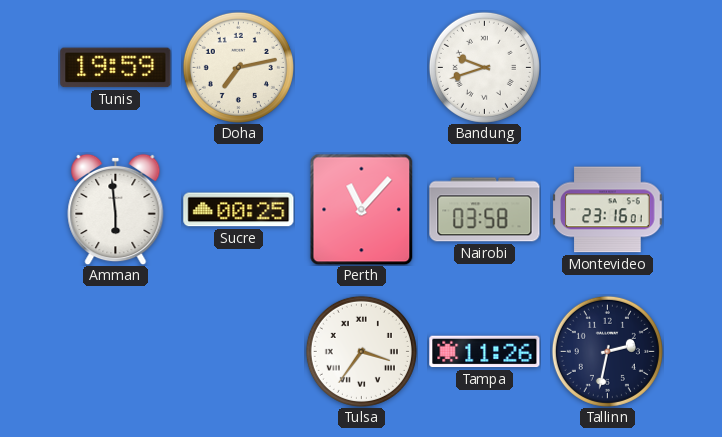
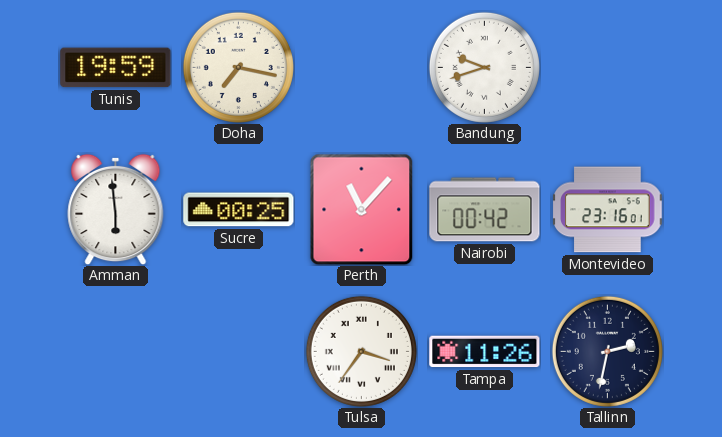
Doha: 7:13 -> 7:17
Nairobi: 03:58 -> 00:42
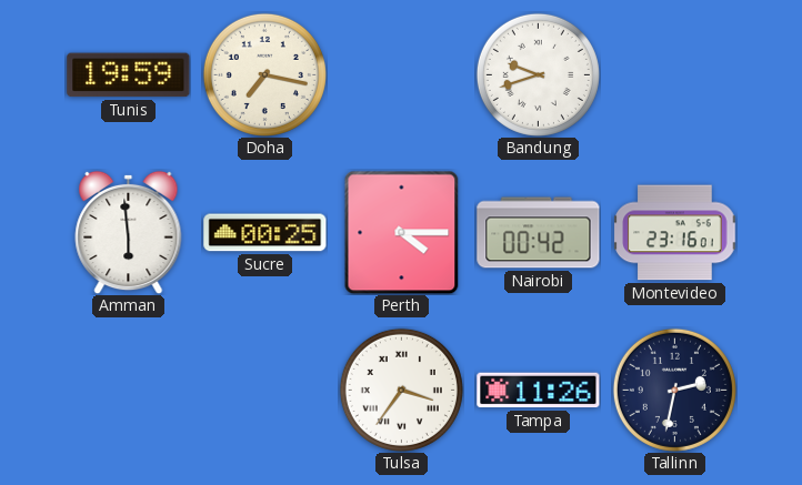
Perth: 11:07 -> 4:15
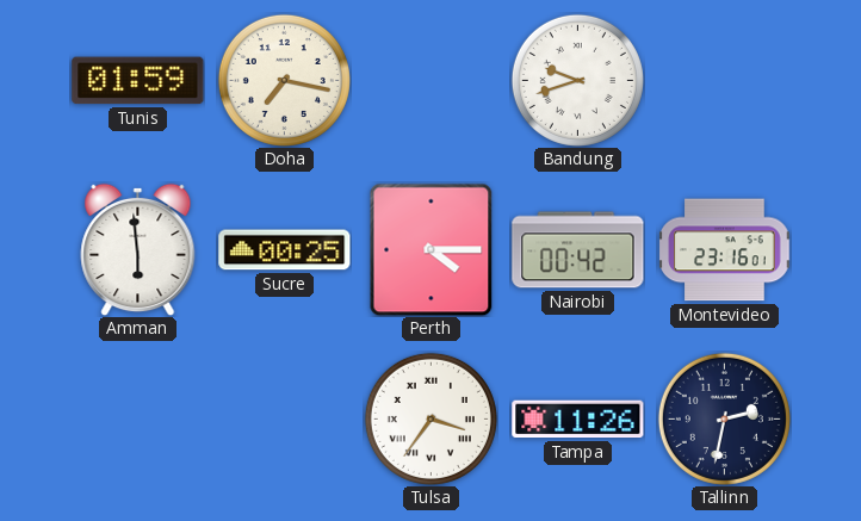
Tunis: 19:59 -> 01:59
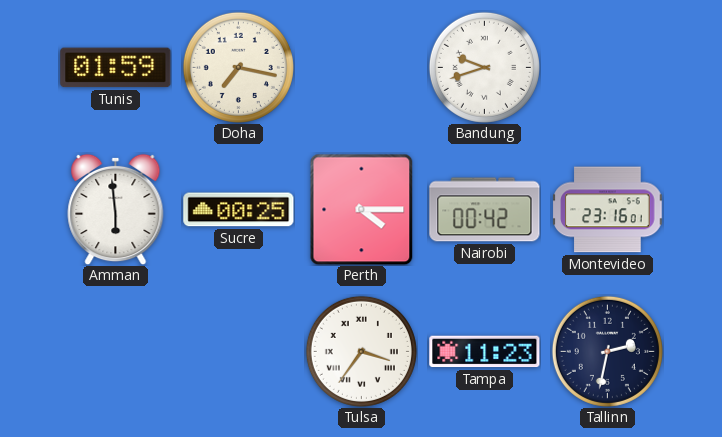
Tampa: 11:26 -> 11:23
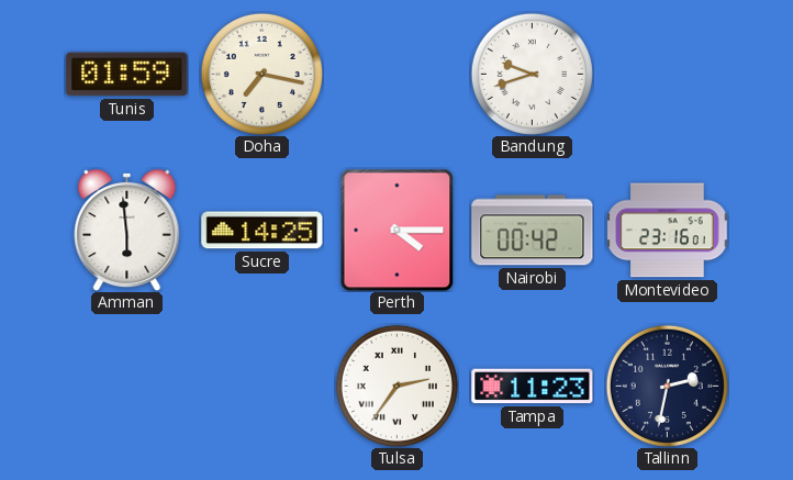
Sucre: 00:25 -> 14:25
Tulsa: 3:36 -> 2:36
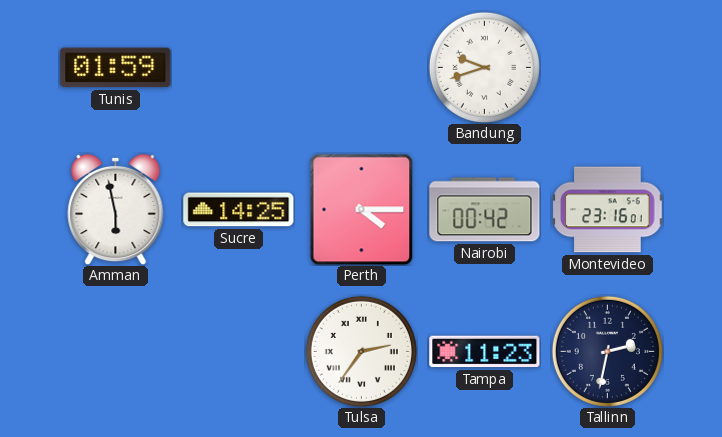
Doha: 7:17 -> none
Amman: 5:59 -> 5:58
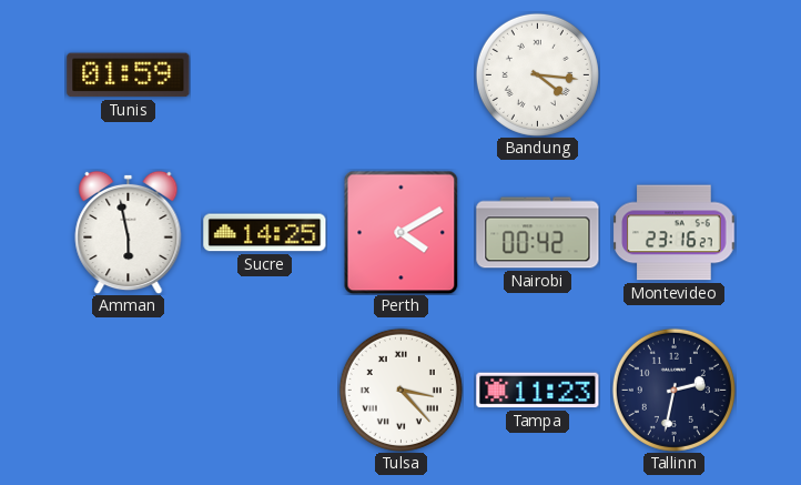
Bandung: 9:42 -> 4:16
Perth: 4:15 -> 4:10
Montevideo: 23:16:01 -> 23:16:27
Tulsa: 2:36 -> 3:23
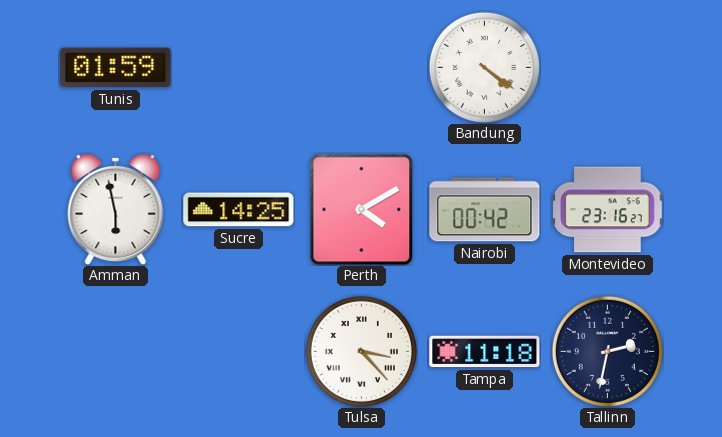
Bandung: 4:16 -> 4:21
Tampa: 11:23 -> 11:18
